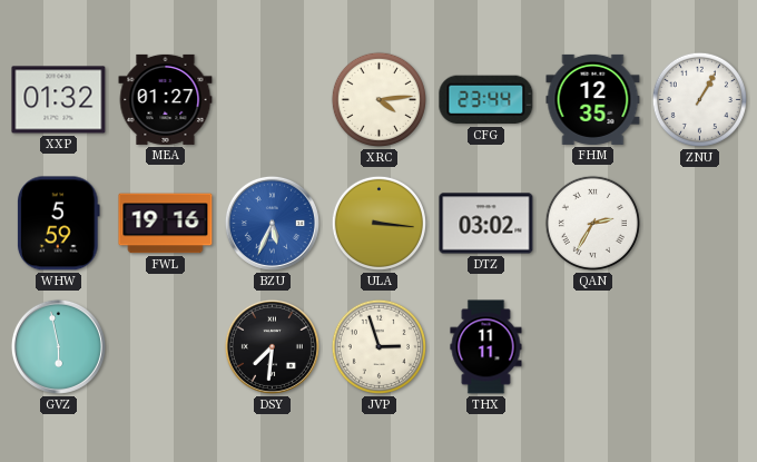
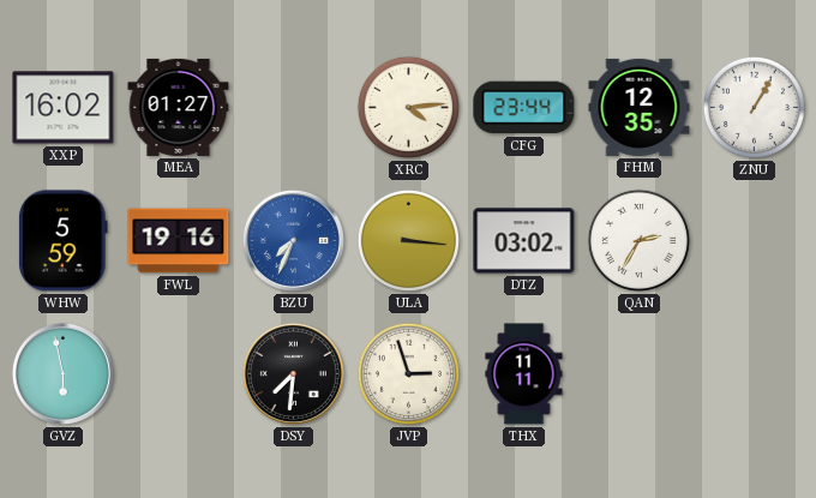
XXP: 01:32 -> 16:02
BZU: 5:34 -> 7:34
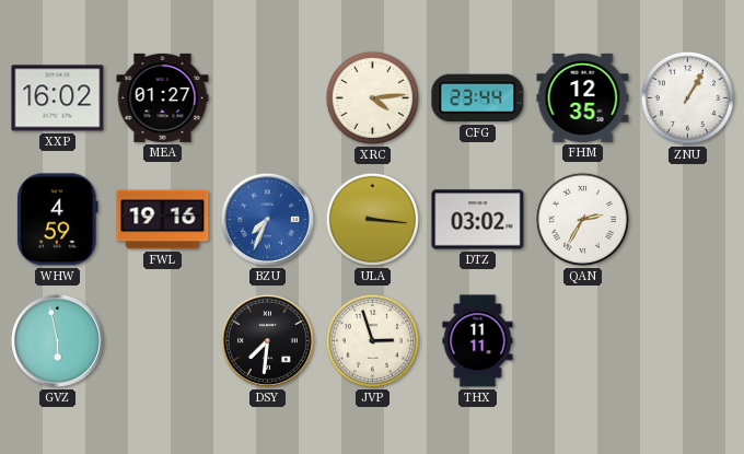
WHW: 5:59 -> 4:59
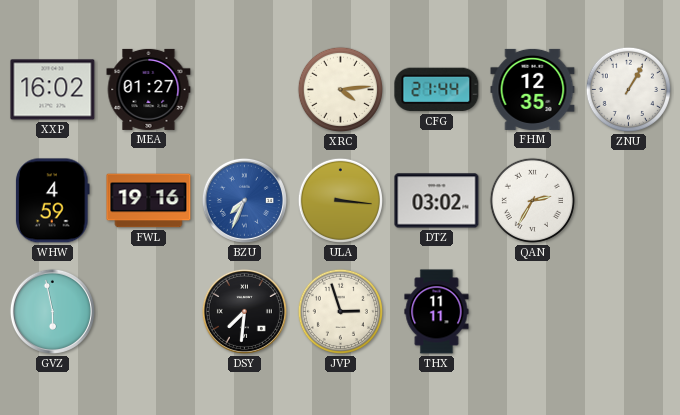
CFG: 23:44 -> 21:44
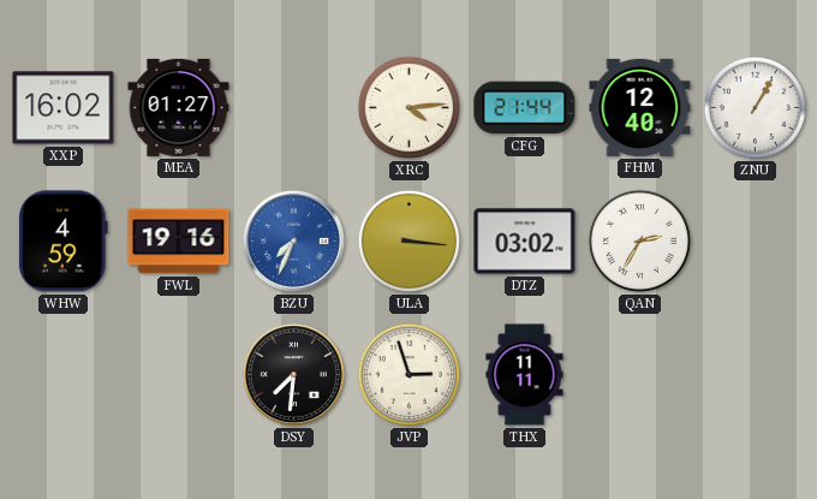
FHM: 12:35 -> 12:40
GVZ: 5:58 -> none
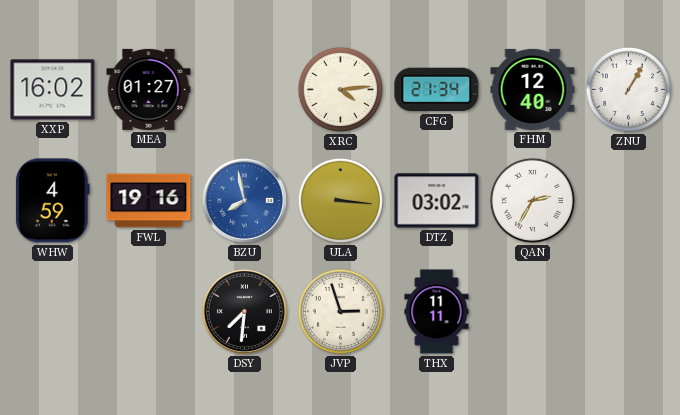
CFG: 21:44 -> 21:34
BZU: 7:34 -> 7:58
